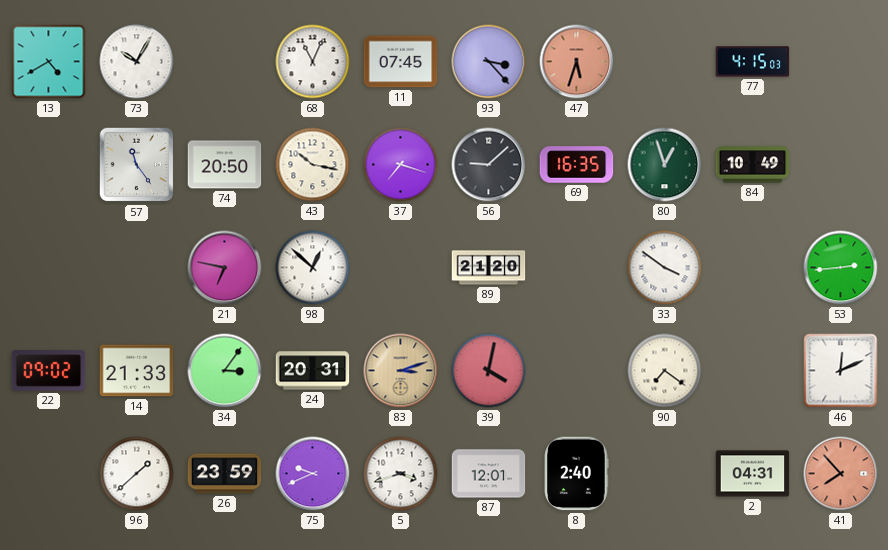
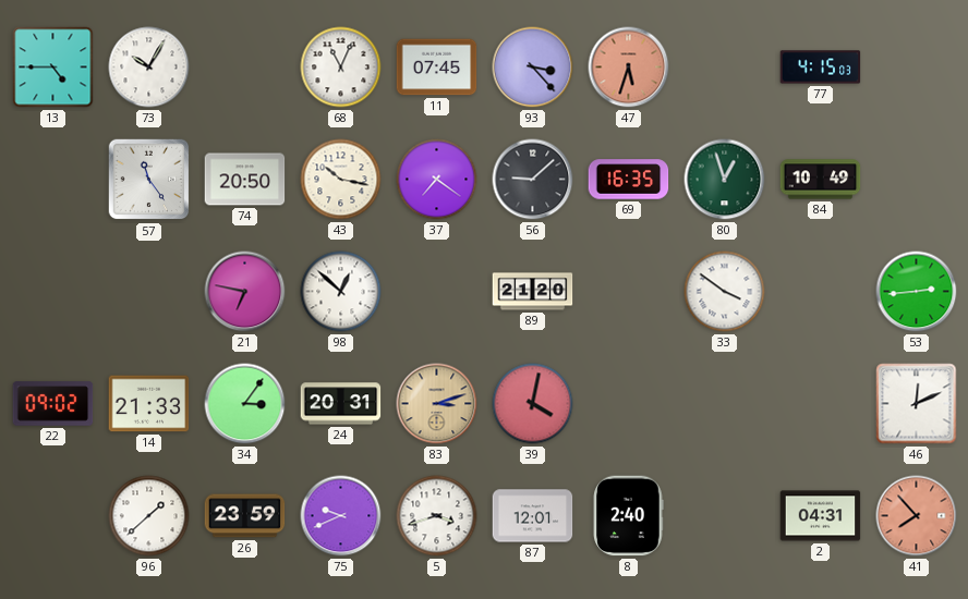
13: 4:40 -> 4:45
37: 7:18 -> 7:21
90: 7:21 -> none
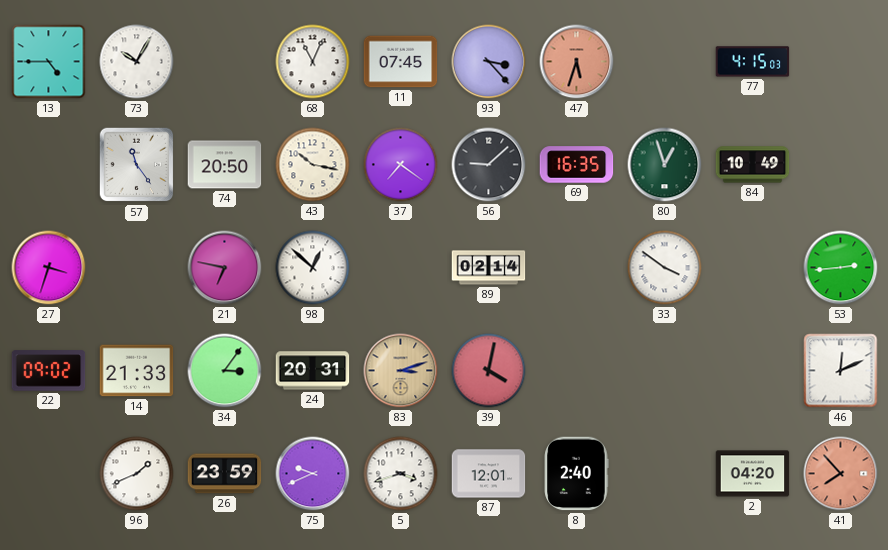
27: none -> 3:33
89: 21:20 -> 02:14
96: 1:38 -> 1:41
2: 04:31 -> 04:20
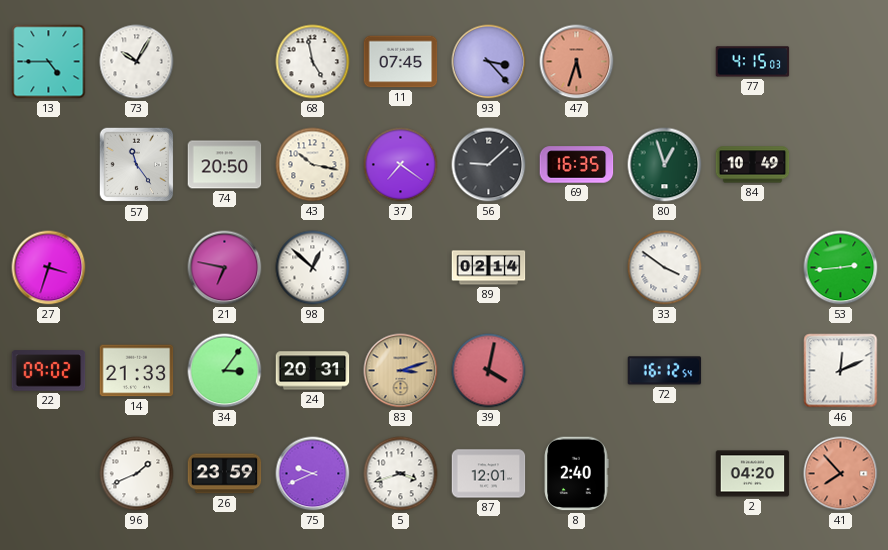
68: 11:04 -> 4:58
72: none -> 16:12
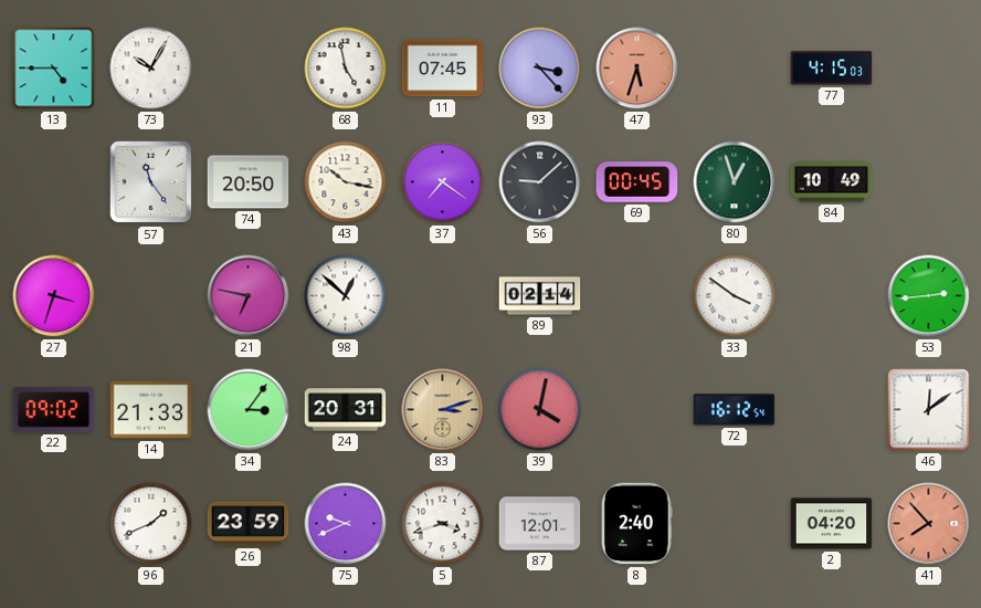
69: 16:35 -> 00:45
46: 12:11 -> 12:09
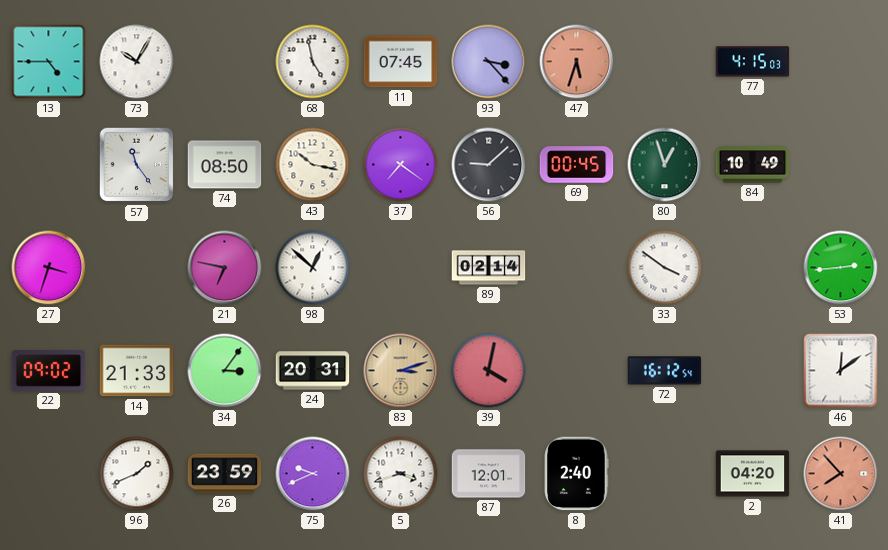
74: 20:50 -> 08:50
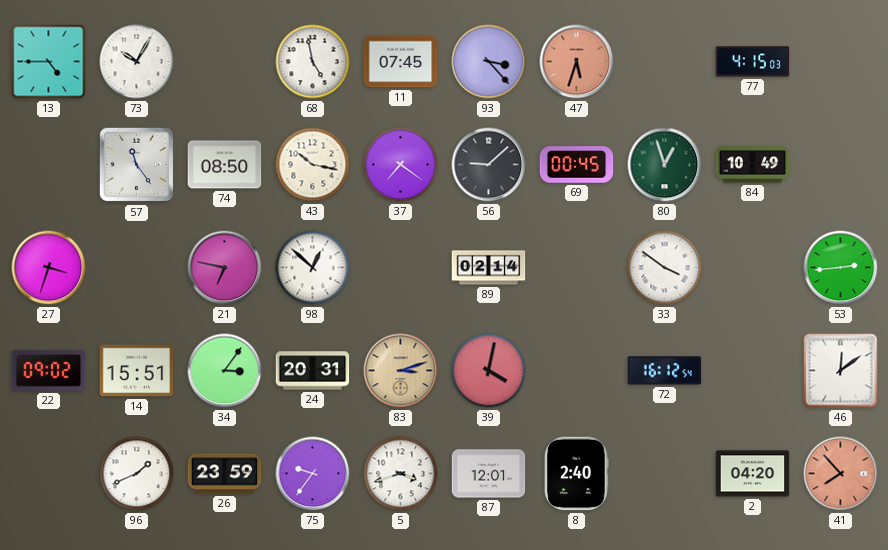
14: 21:33 -> 15:51
75: 9:41 -> 9:36
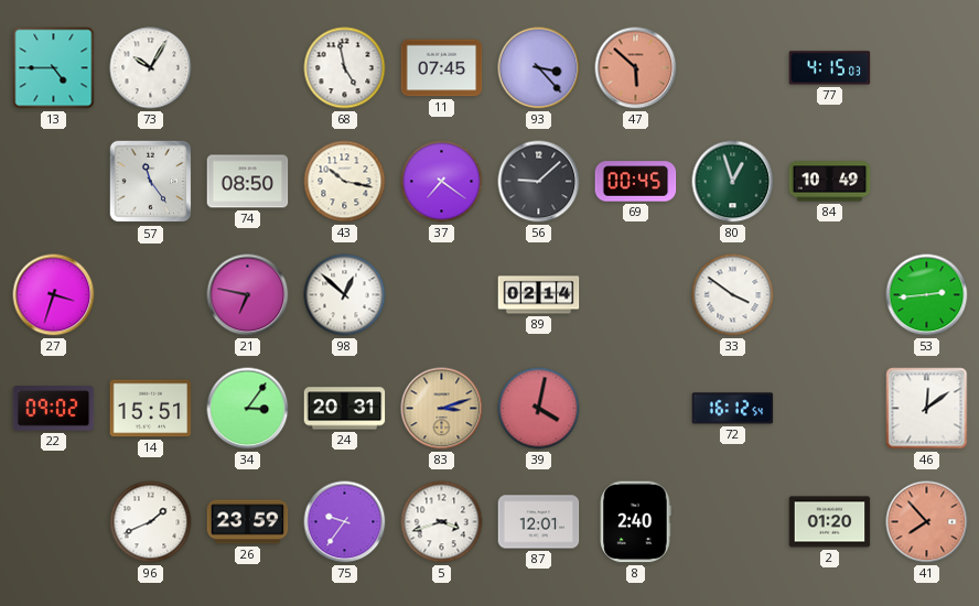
47: 5:33 -> 5:52
2: 04:20 -> 01:20
